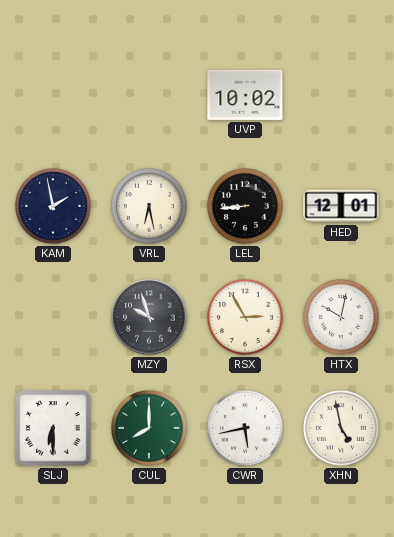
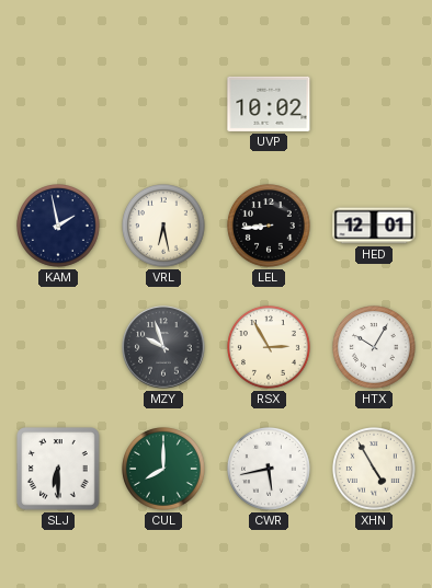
HTX: 10:02 -> 10:05
XHN: 4:58 -> 4:55
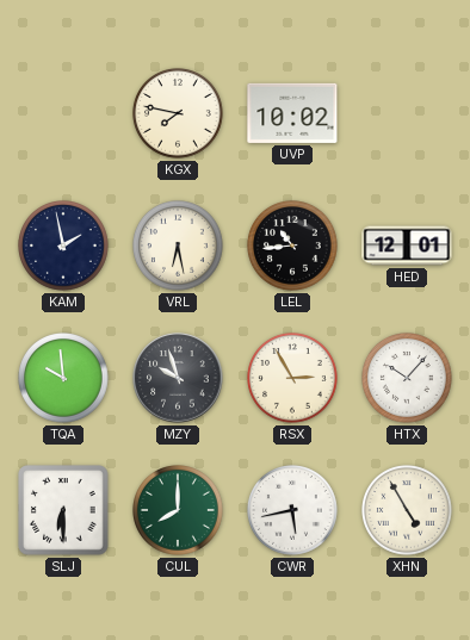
KGX: none -> 7:47
LEL: 8:44 -> 10:44
TQA: none -> 9:59
HTX: 10:05 -> 10:07
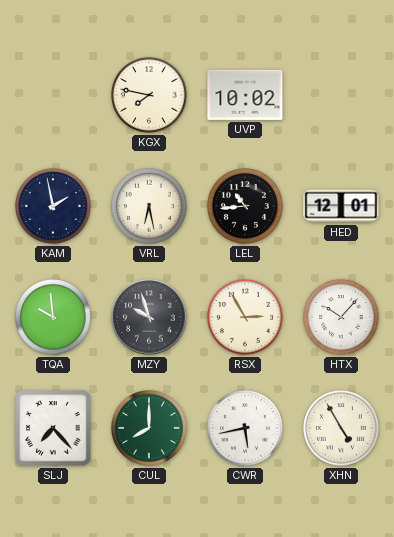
SLJ: 6:30 -> 7:23
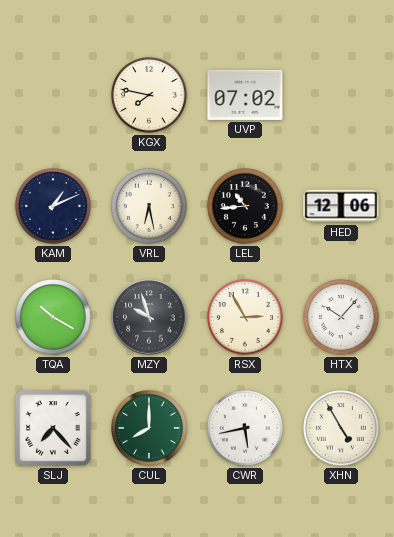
UVP: 10:02 -> 07:02
KAM: 1:58 -> 1:11
HED: 12:01 -> 12:06
TQA: 9:59 -> 10:20
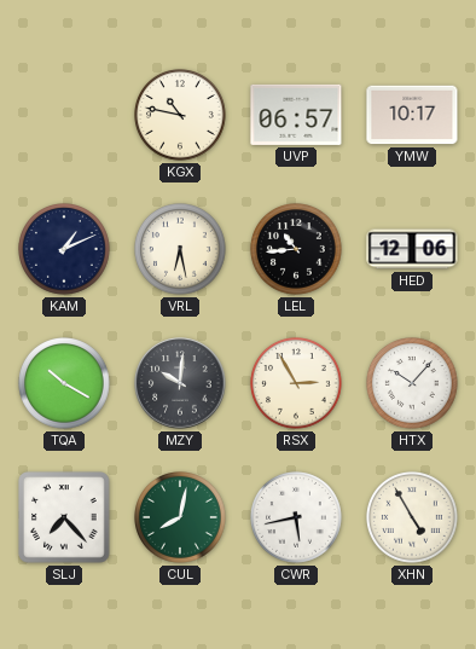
KGX: 7:47 -> 10:47
UVP: 07:02 -> 06:57
YMW: none -> 10:17
MZY: 9:57 -> 10:01
CUL: 8:00 -> 8:02
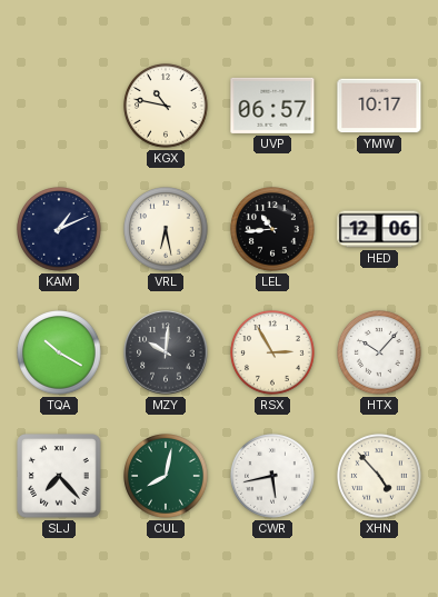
XHN: 4:55 -> 4:53
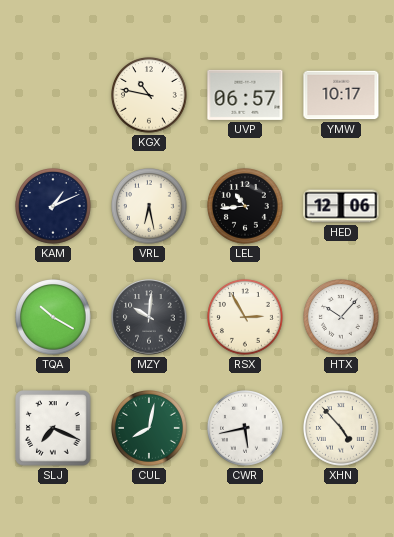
SLJ: 7:23 -> 7:19
